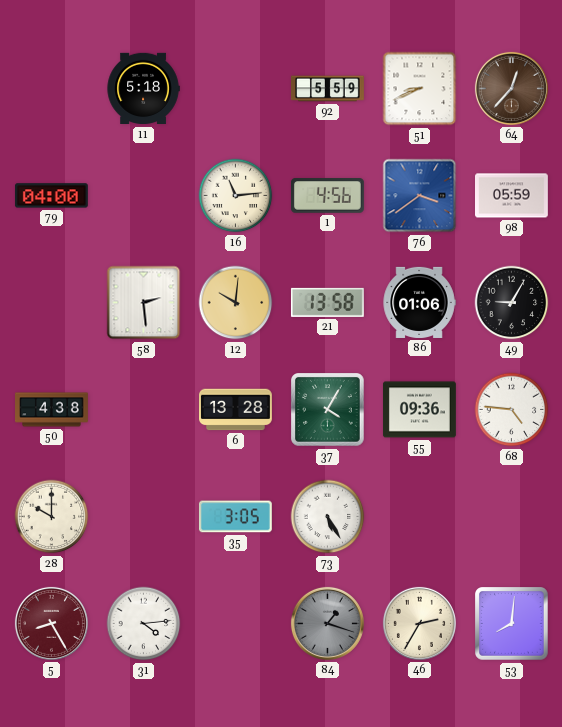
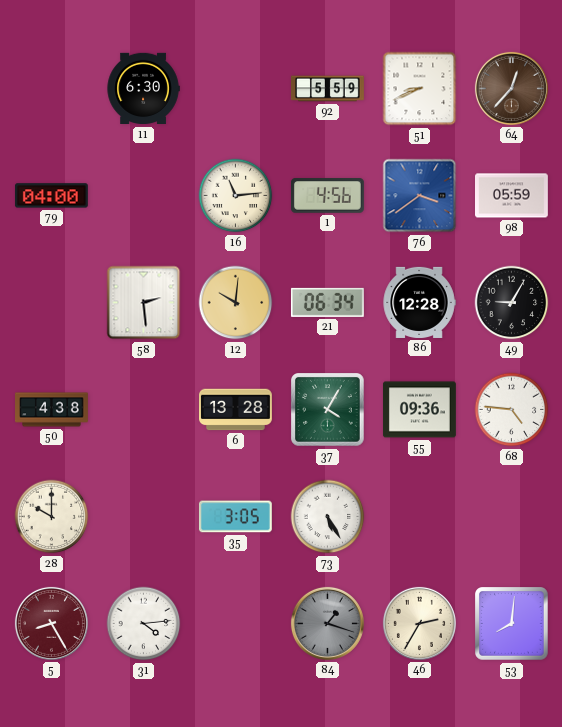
11: 5:18 -> 6:30
21: 13:58 -> 06:34
86: 01:06 -> 12:28
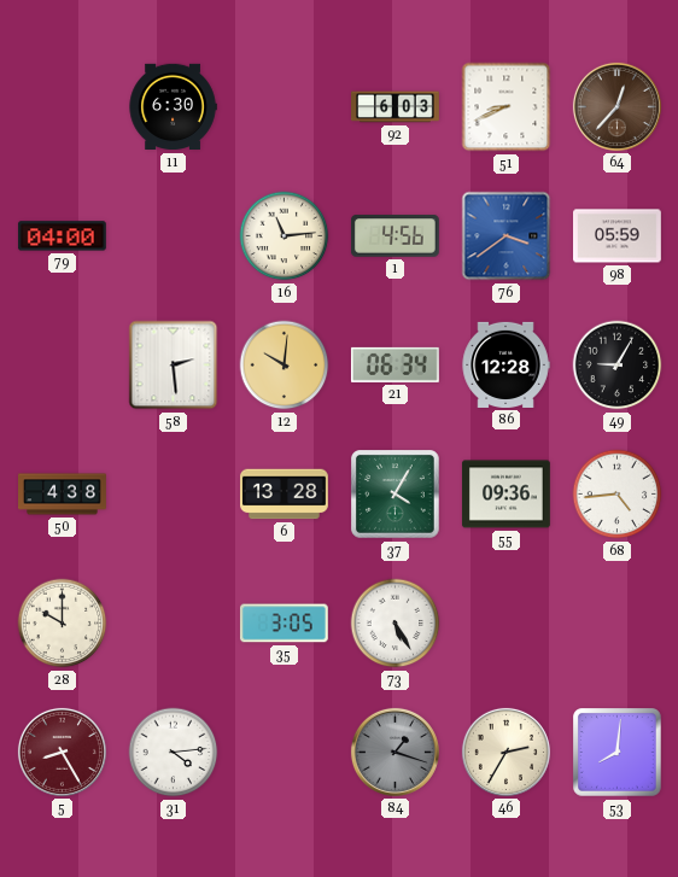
92: 5:59 -> 6:03
68: 4:46 -> 4:44
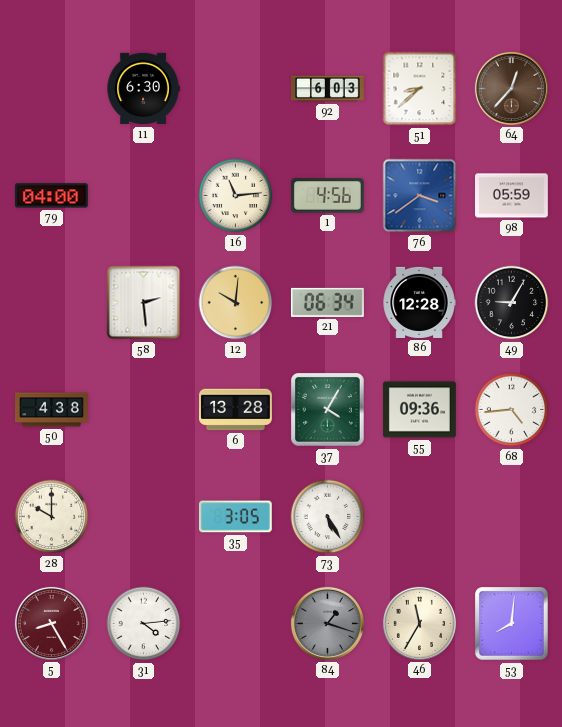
51: 8:41 -> 8:38
46: 2:35 -> 11:35
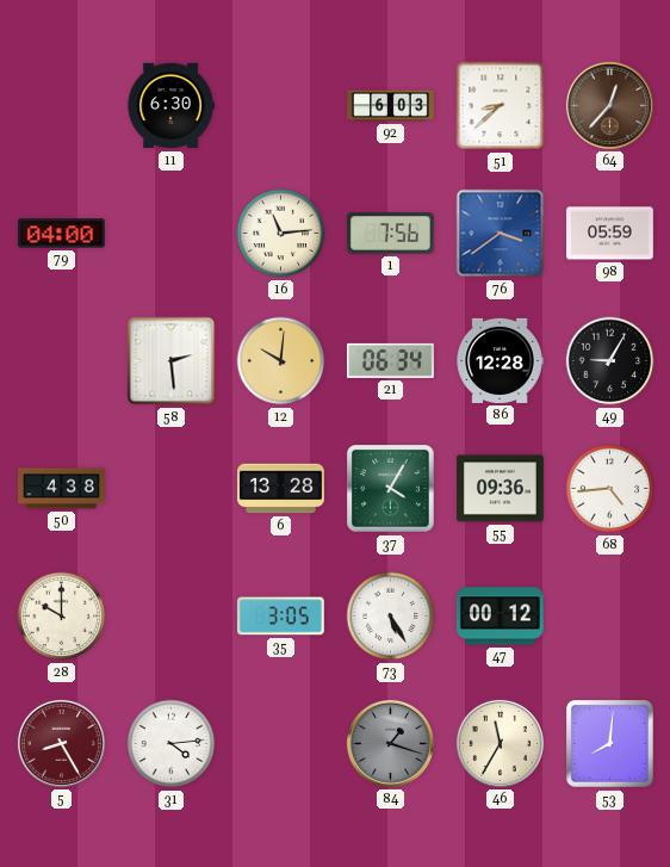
1: 4:56 -> 7:56
47: none -> 00:12
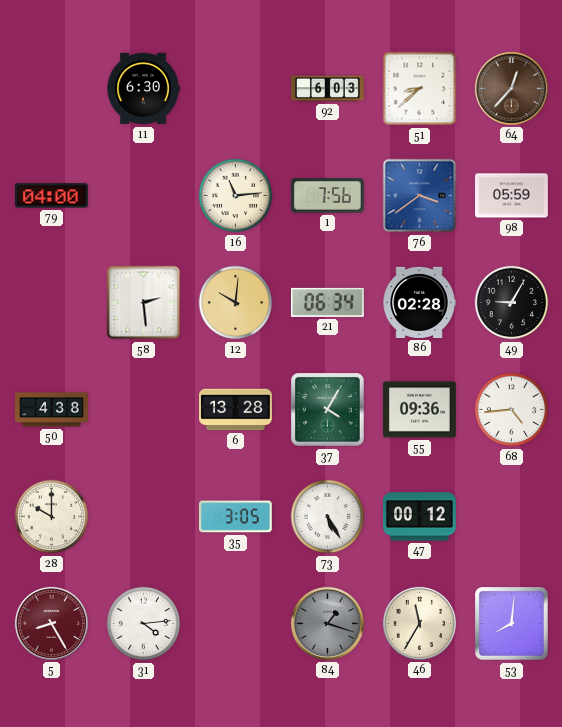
86: 12:28 -> 02:28
